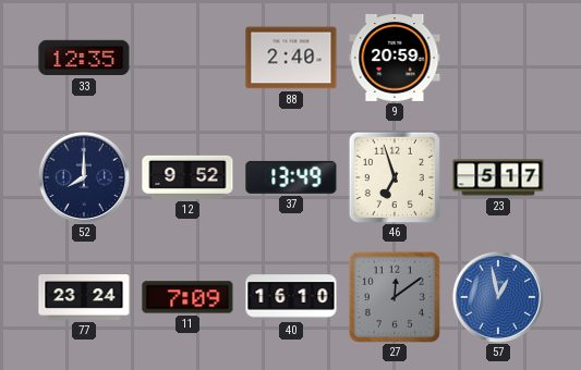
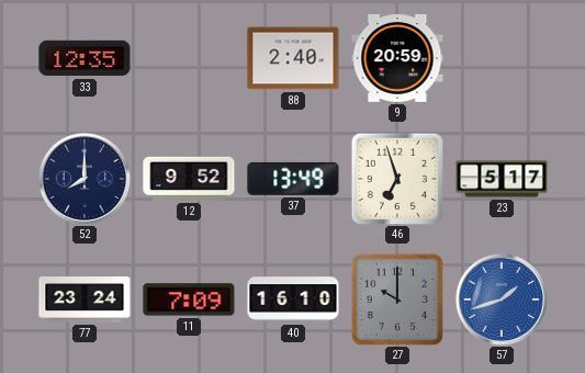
27: 12:09 -> 10:00
57: 12:58 -> 1:42
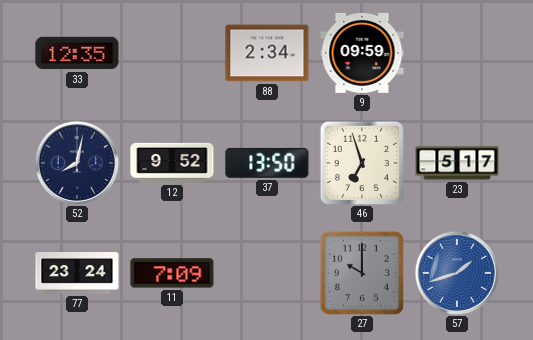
88: 2:40 -> 2:34
9: 20:59 -> 09:59
52: 8:00 -> 8:02
37: 13:49 -> 13:50
40: 16:10 -> none
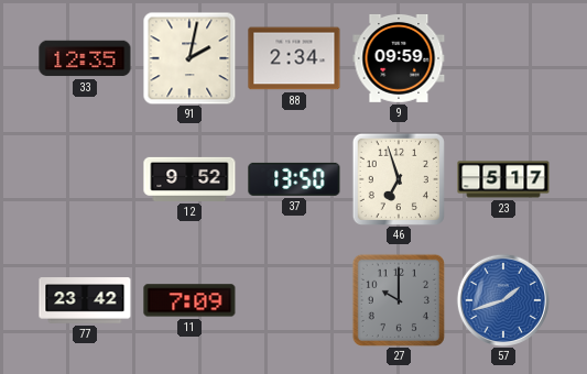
91: none -> 2:02
52: 8:02 -> none
77: 23:24 -> 23:42
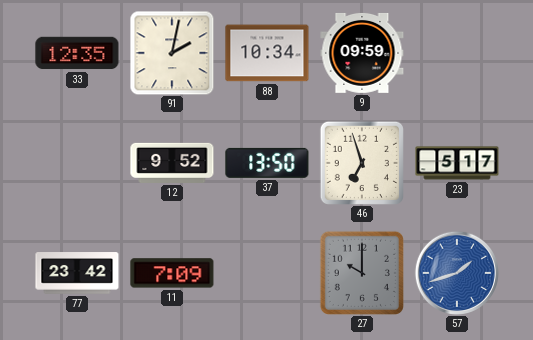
88: 2:34 -> 10:34
